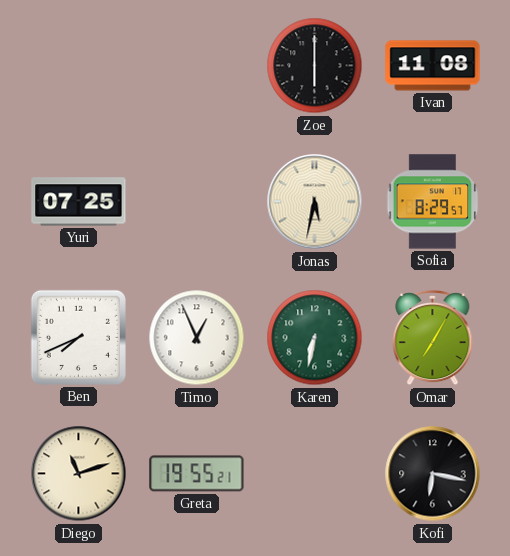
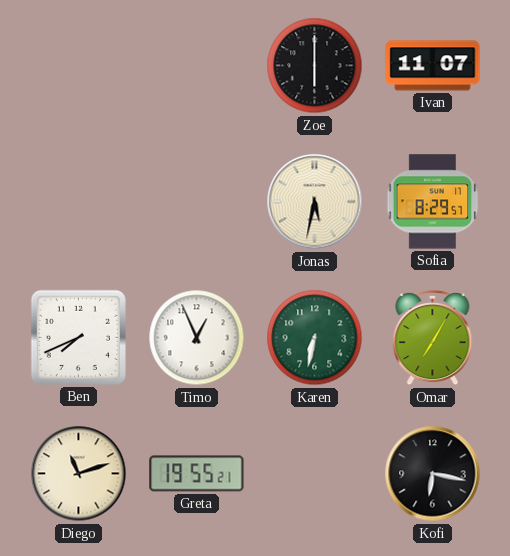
Ivan: 11:08 -> 11:07
Yuri: 07:25 -> none
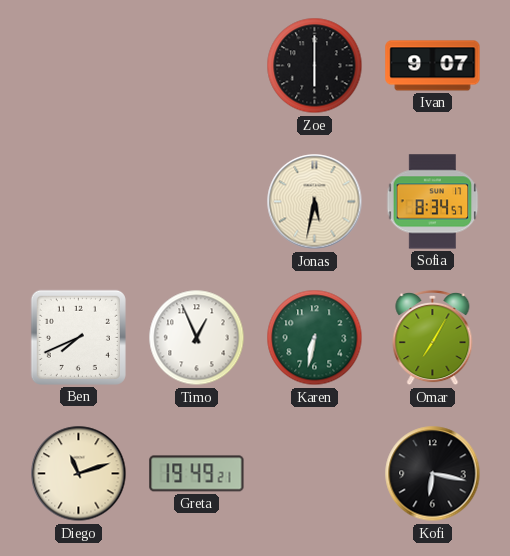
Ivan: 11:07 -> 9:07
Sofia: 8:29 -> 8:34
Greta: 19:55 -> 19:49
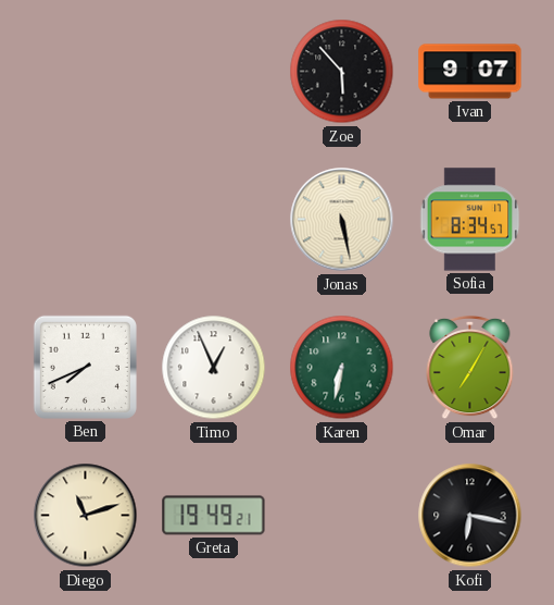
Zoe: 6:00 -> 5:53
Jonas: 5:32 -> 5:28
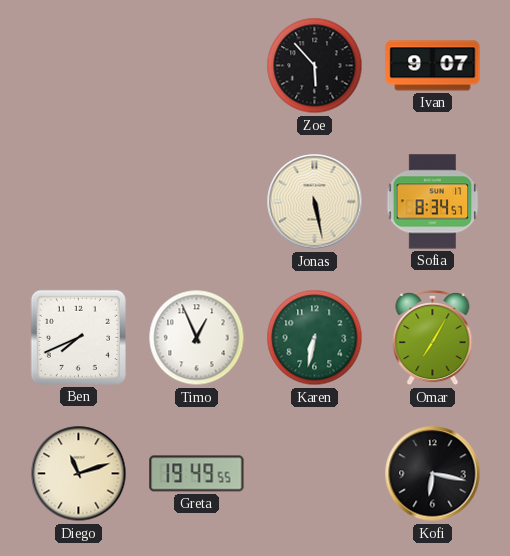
Greta: 19:49:21 -> 19:49:55
